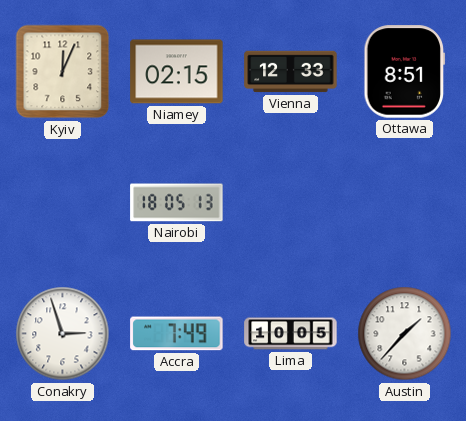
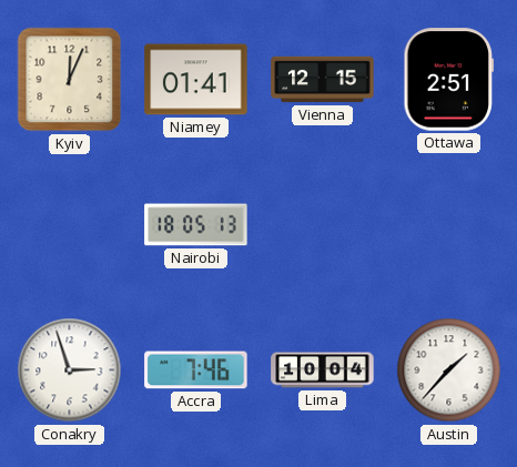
Niamey: 02:15 -> 01:41
Vienna: 12:33 -> 12:15
Ottawa: 8:51 -> 2:51
Accra: 7:49 -> 7:46
Lima: 10:05 -> 10:04
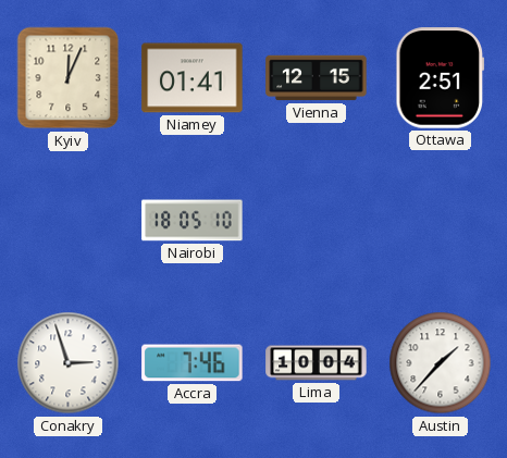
Nairobi: 18:05:13 -> 18:05:10
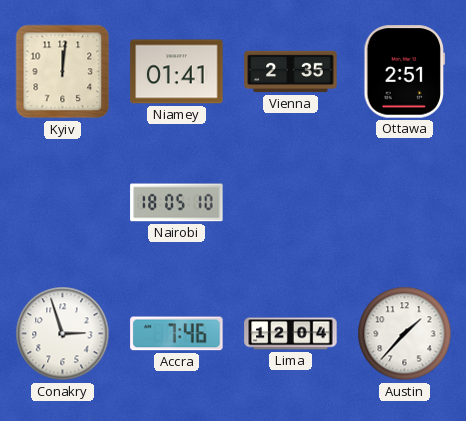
Kyiv: 12:04 -> 12:01
Vienna: 12:15 -> 2:35
Lima: 10:04 -> 12:04
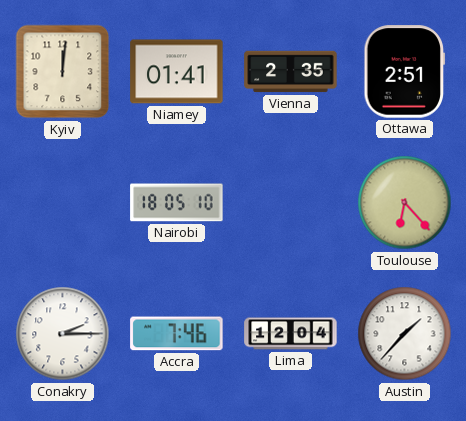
Toulouse: none -> 6:23
Conakry: 2:57 -> 2:15
